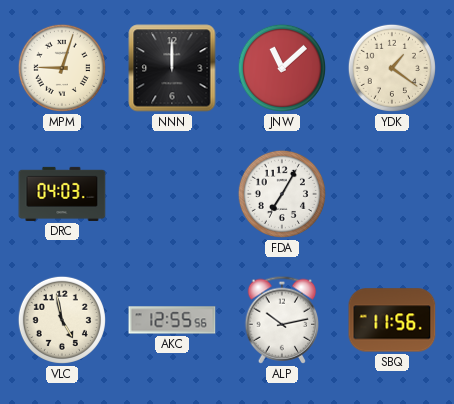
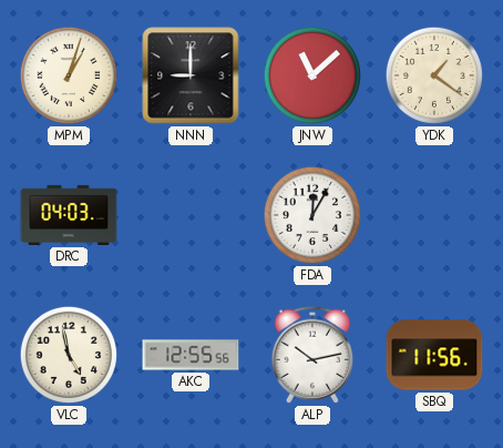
MPM: 9:03 -> 1:03
NNN: 12:00 -> 9:00
FDA: 7:05 -> 12:05
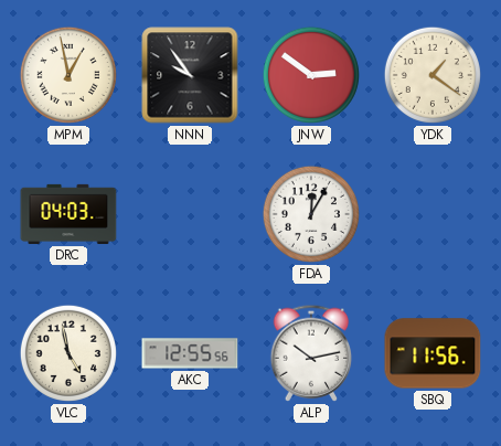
MPM: 1:03 -> 12:58
NNN: 9:00 -> 9:54
JNW: 11:08 -> 2:51
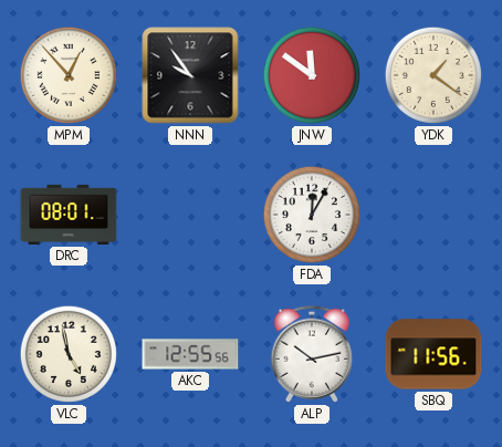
MPM: 12:58 -> 12:53
JNW: 2:51 -> 11:51
DRC: 04:03 -> 08:01
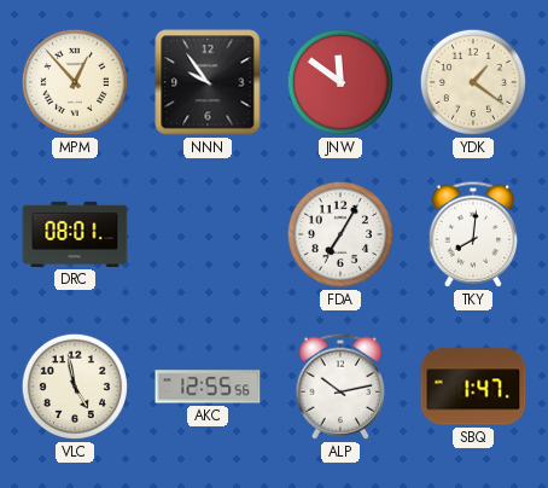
FDA: 12:05 -> 7:05
TKY: none -> 8:01
SBQ: 11:56 -> 1:47
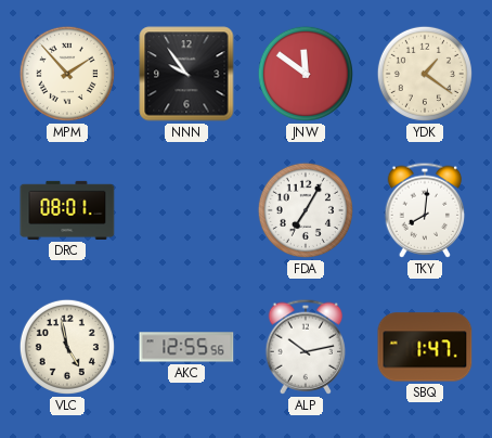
MPM: 12:53 -> 1:53
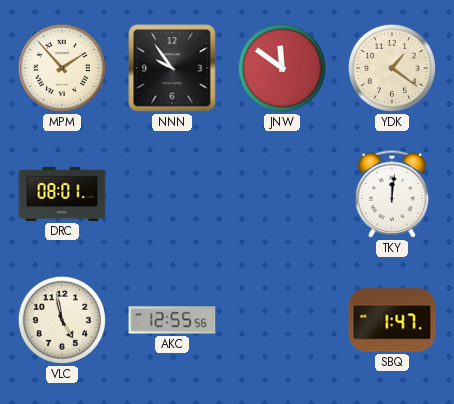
FDA: 7:05 -> none
TKY: 8:01 -> 12:01
ALP: 10:13 -> none
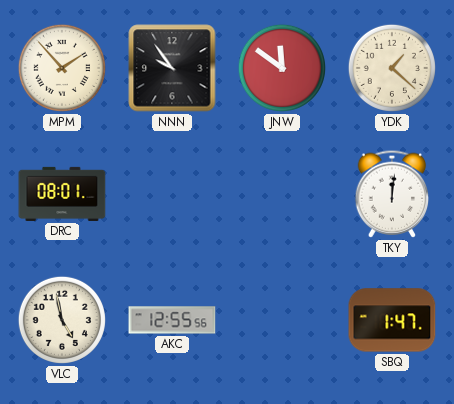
YDK: 1:21 -> 1:22
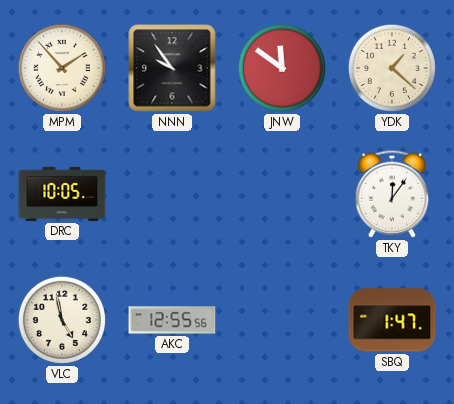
DRC: 08:01 -> 10:05
TKY: 12:01 -> 12:06
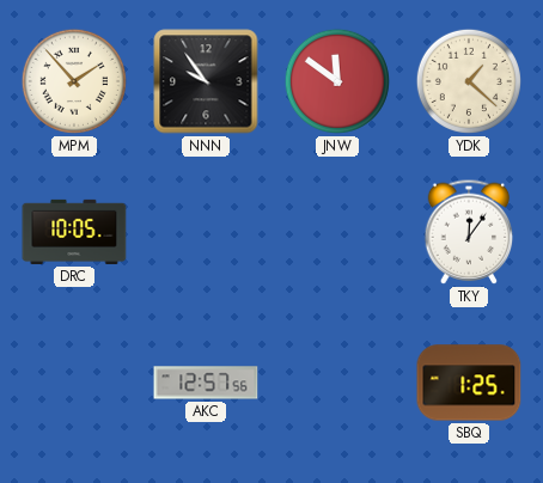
VLC: 4:58 -> none
AKC: 12:55 -> 12:57
SBQ: 1:47 -> 1:25
